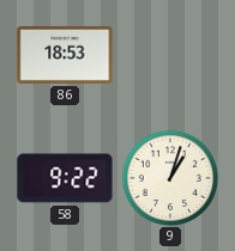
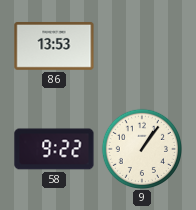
86: 18:53 -> 13:53
9: 1:03 -> 1:06
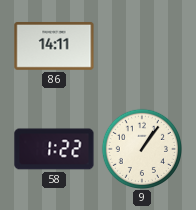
86: 13:53 -> 14:11
58: 9:22 -> 1:22
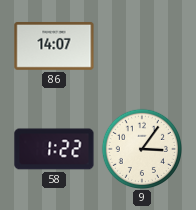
86: 14:11 -> 14:07
9: 1:06 -> 3:06
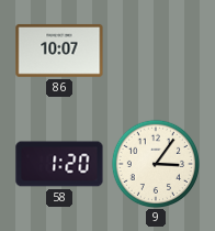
86: 14:07 -> 10:07
58: 1:22 -> 1:20
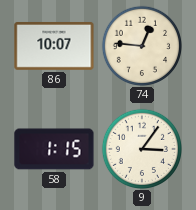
74: none -> 12:46
58: 1:20 -> 1:15
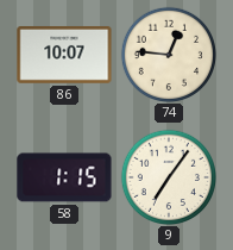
9: 3:06 -> 7:06
